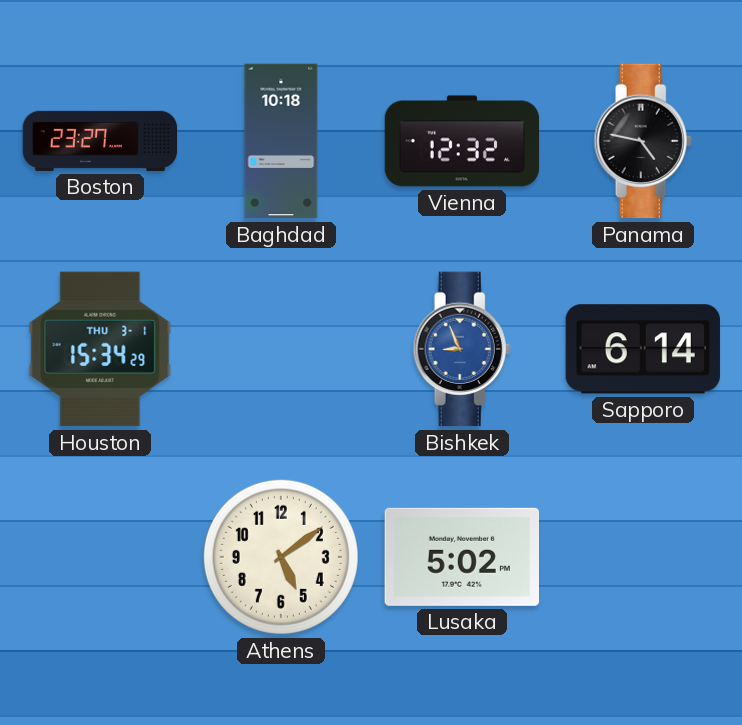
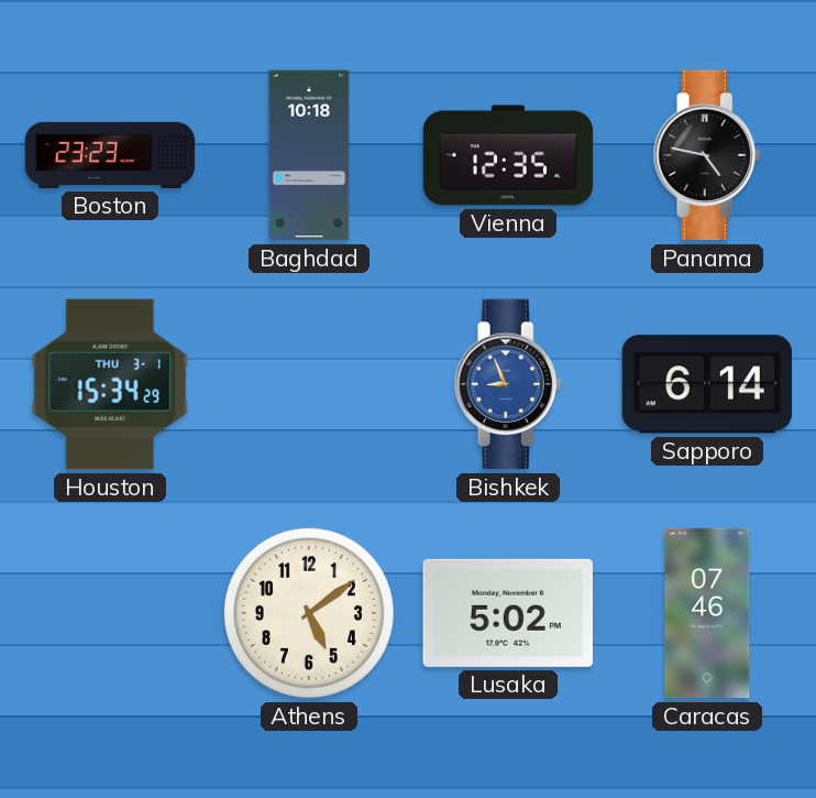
Boston: 23:27 -> 23:23
Vienna: 12:32 -> 12:35
Caracas: none -> 07:46
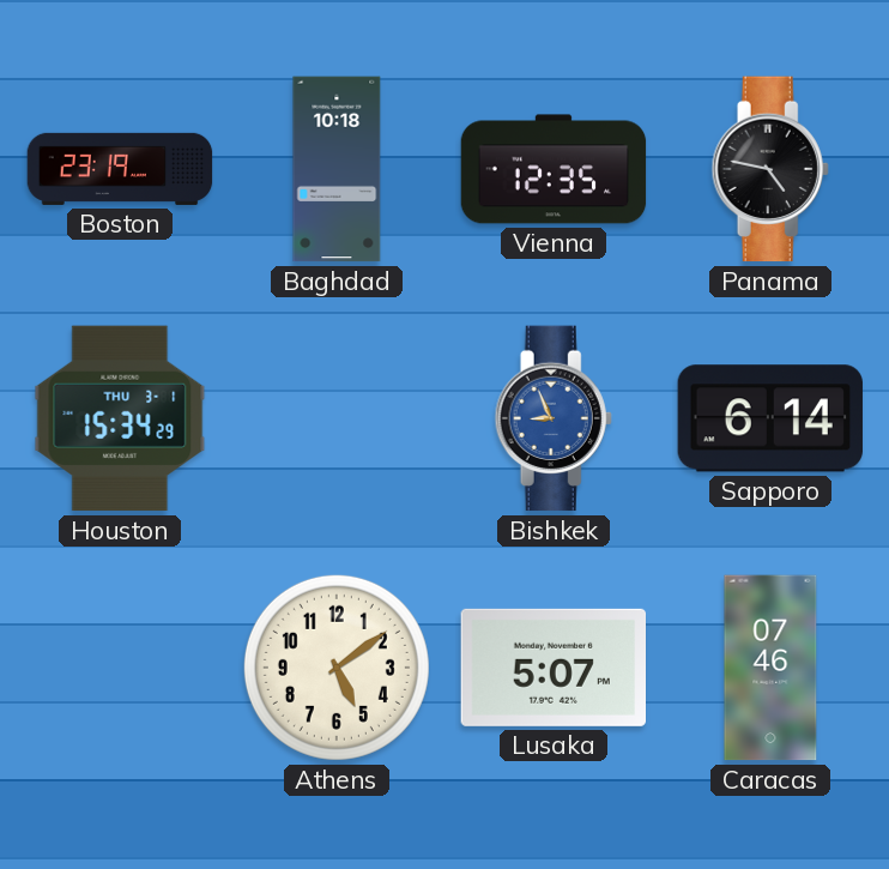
Boston: 23:23 -> 23:19
Lusaka: 5:02 -> 5:07
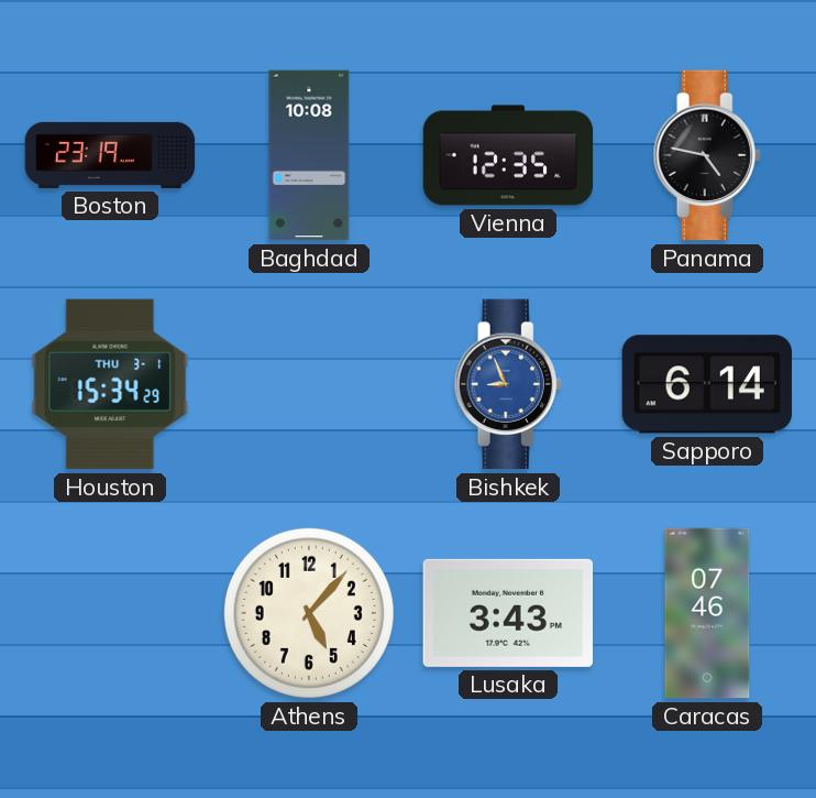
Baghdad: 10:18 -> 10:08
Athens: 5:09 -> 5:07
Lusaka: 5:07 -> 3:43
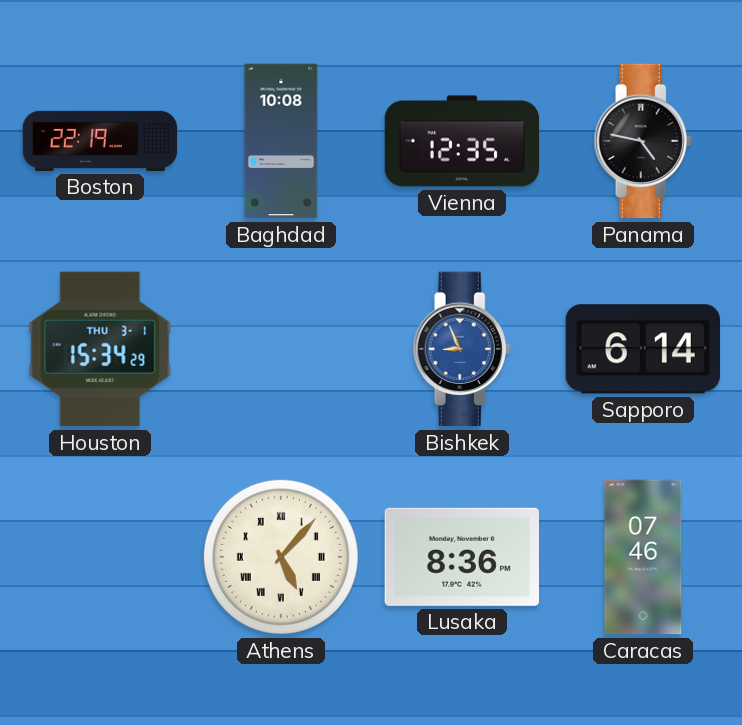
Boston: 23:19 -> 22:19
Athens numerals: Arabic -> Roman
Lusaka: 3:43 -> 8:36
